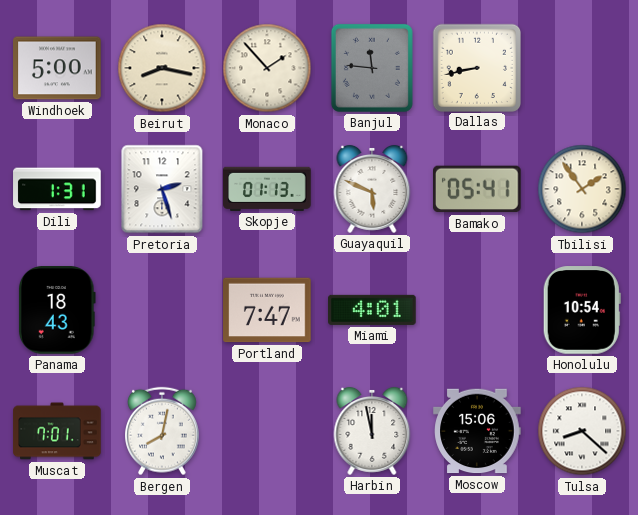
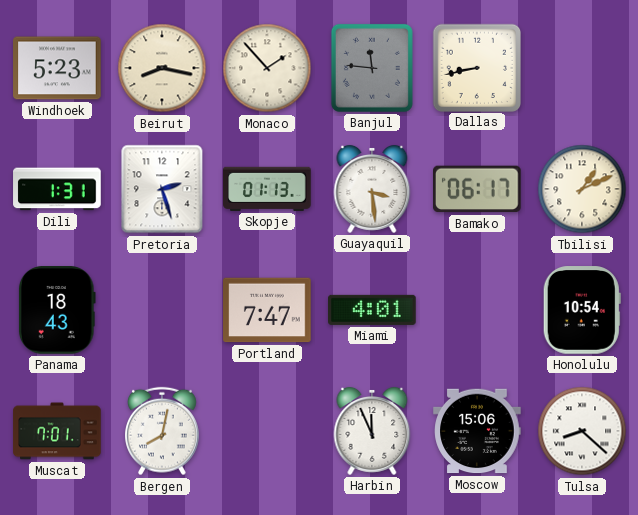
Windhoek: 5:00 -> 5:23
Guayaquil: 5:49 -> 3:29
Bamako: 05:41 -> 06:17
Tbilisi: 1:54 -> 1:11
Harbin: 11:58 -> 11:56
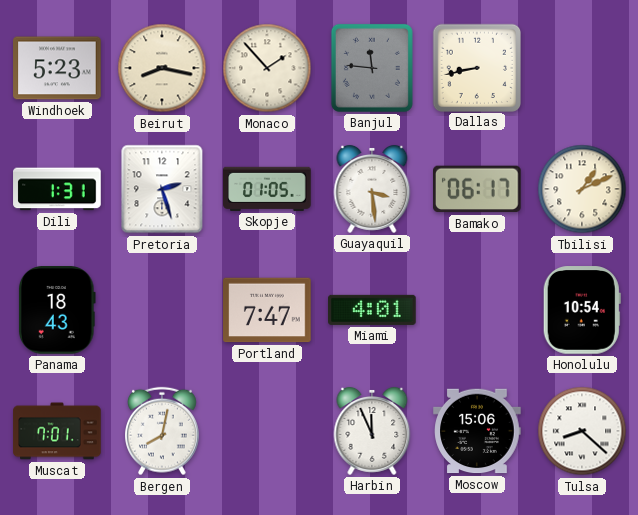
Skopje: 01:13 -> 01:05
